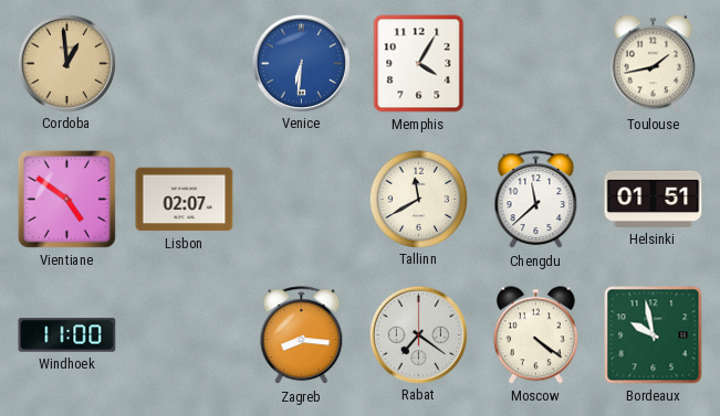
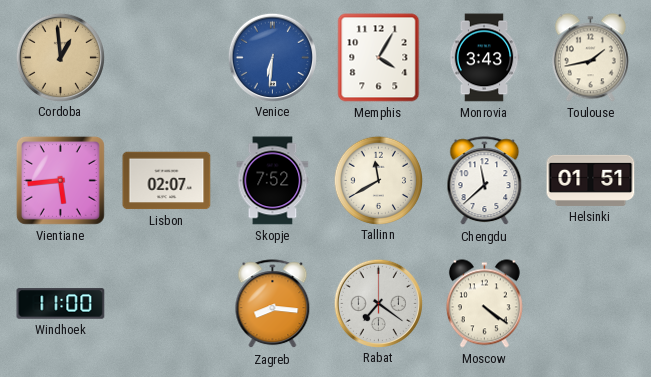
Monrovia: none -> 3:43
Vientiane: 4:51 -> 5:44
Skopje: none -> 7:52
Bordeaux: 9:58 -> none
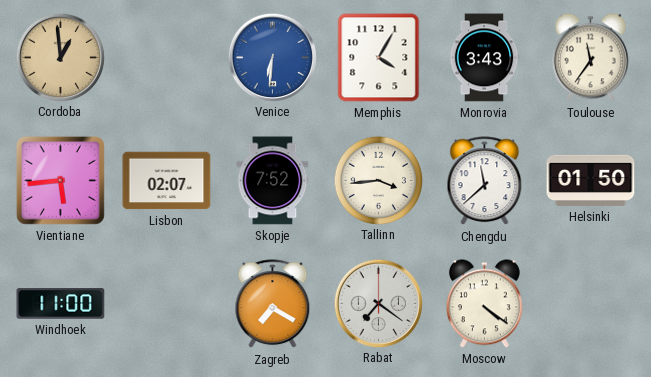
Toulouse: 1:43 -> 11:36
Tallinn: 11:40 -> 3:44
Helsinki: 01:51 -> 01:50
Zagreb: 8:16 -> 7:20
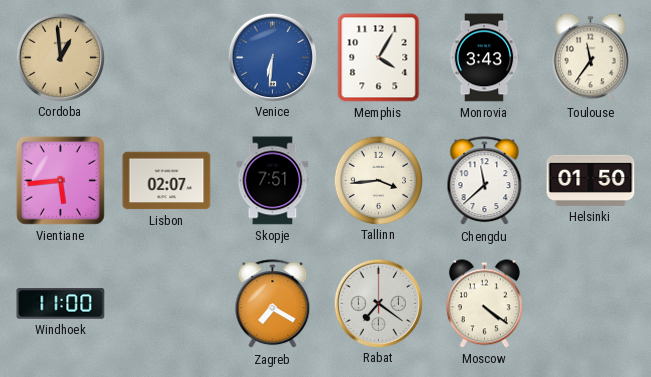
Skopje: 7:52 -> 7:51
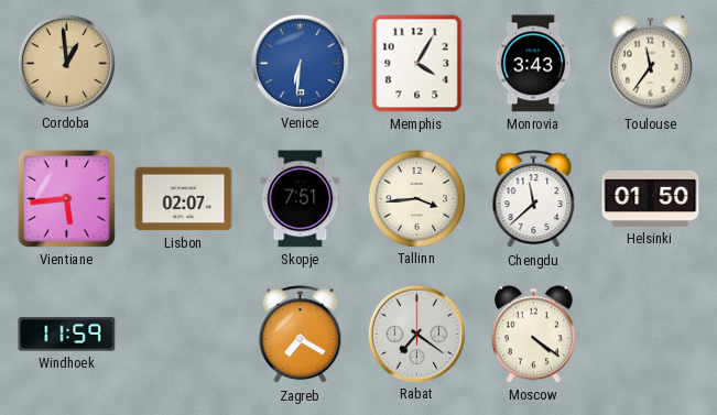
Windhoek: 11:00 -> 11:59
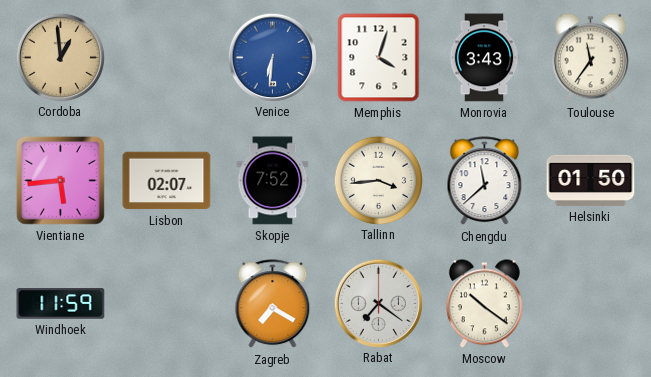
Memphis: 4:05 -> 4:03
Skopje: 7:51 -> 7:52
Moscow: 4:21 -> 10:21
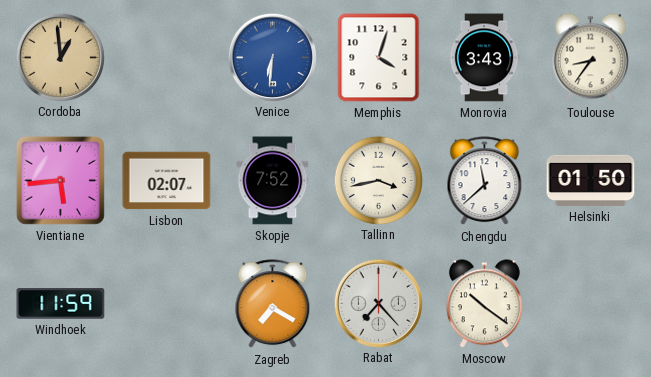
Toulouse: 11:36 -> 8:36
Tallinn: 3:44 -> 3:43
Rabat: 7:21 -> 7:23
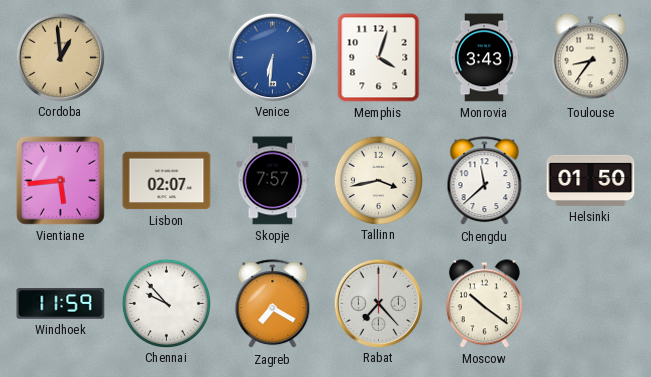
Skopje: 7:52 -> 7:57
Chennai: none -> 9:53
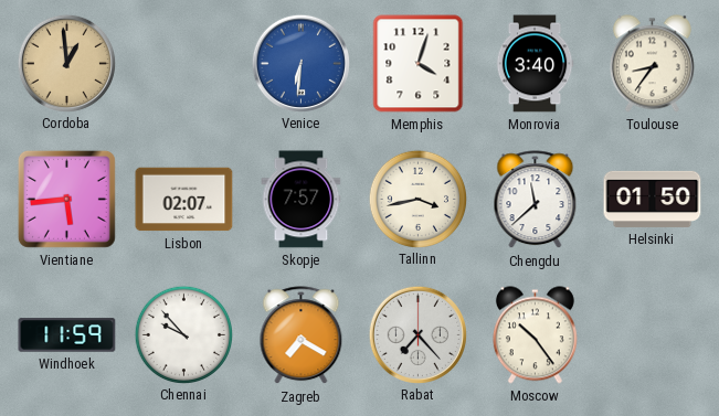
Monrovia: 3:43 -> 3:40
Moscow: 10:21 -> 10:24
